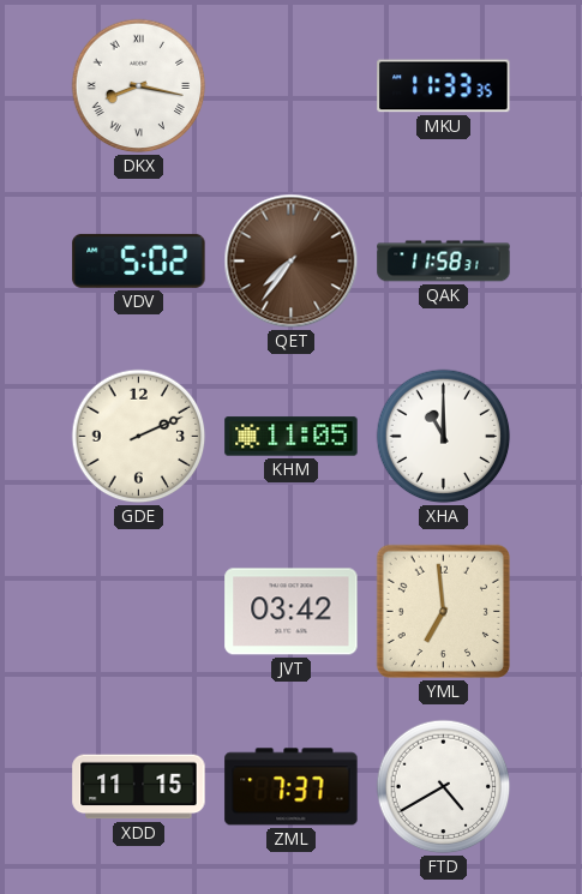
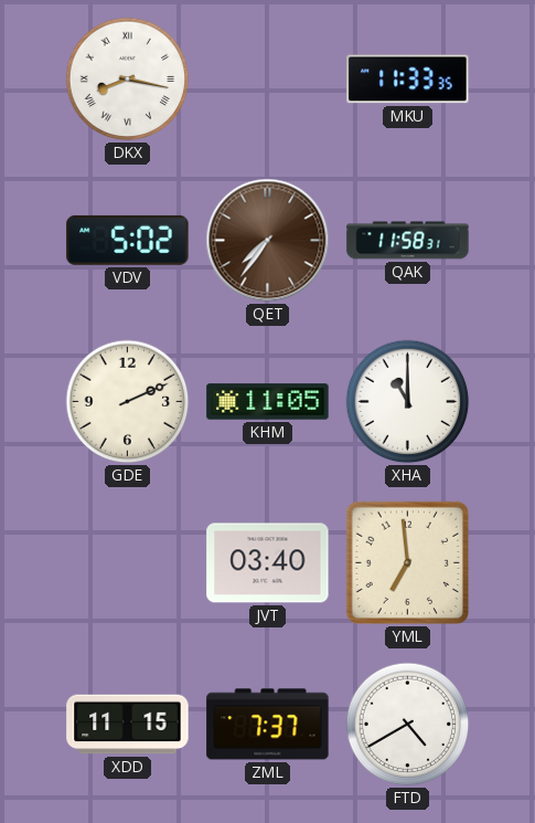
JVT: 03:42 -> 03:40
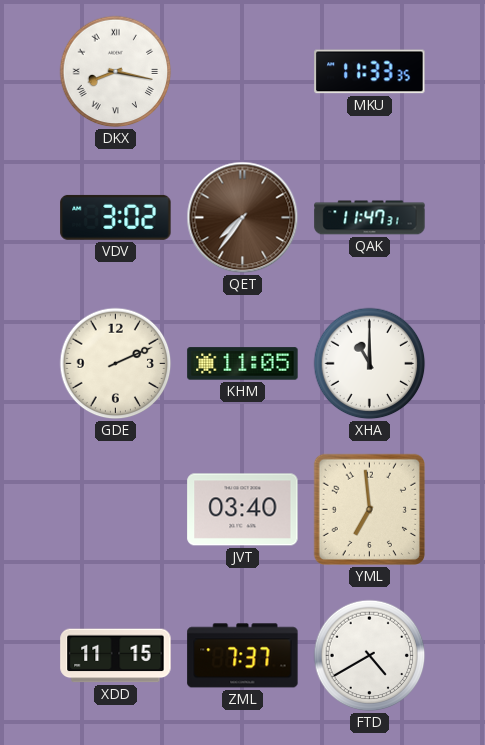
VDV: 5:02 -> 3:02
QAK: 11:58 -> 11:47
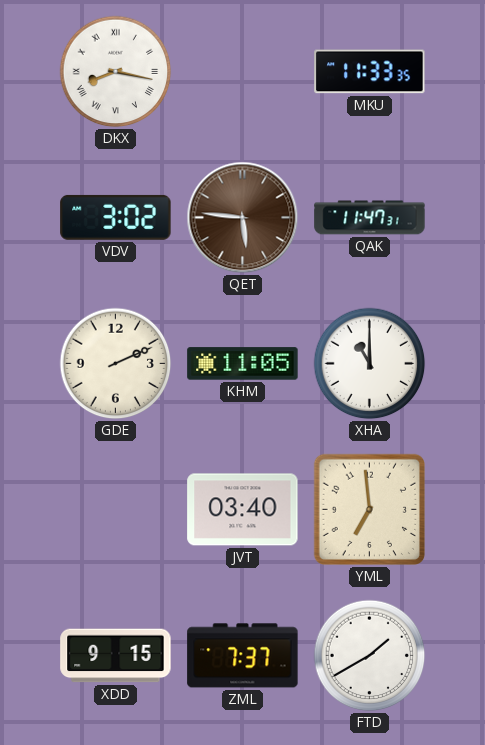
QET: 7:36 -> 5:46
XDD: 11:15 -> 9:15
FTD: 4:40 -> 1:40
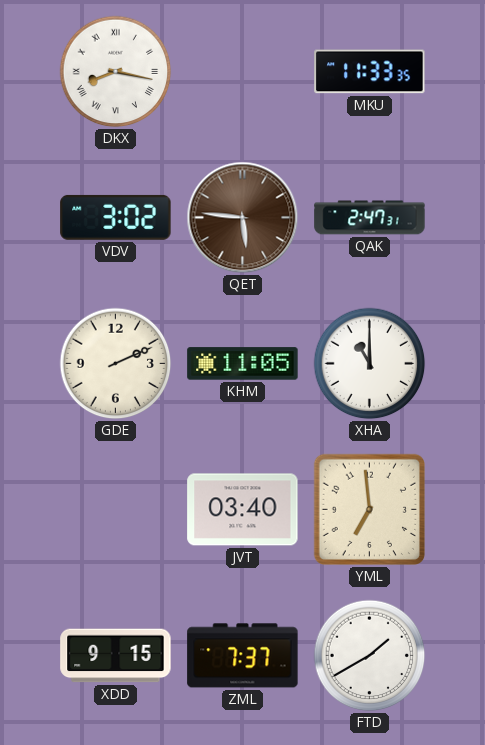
QAK: 11:47 -> 2:47
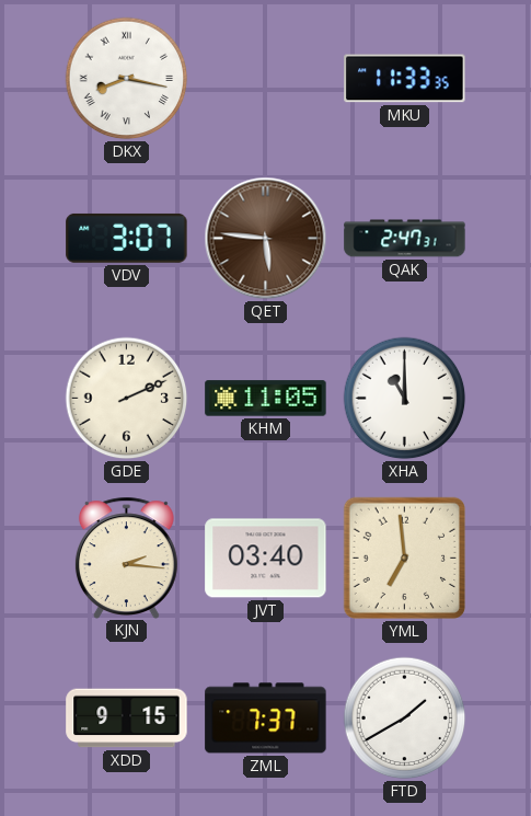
VDV: 3:02 -> 3:07
KJN: none -> 2:16
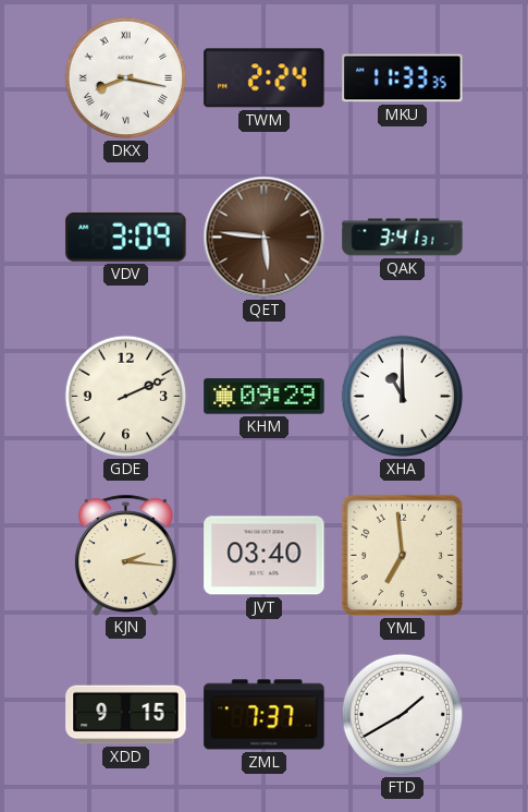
TWM: none -> 2:24
VDV: 3:07 -> 3:09
QAK: 2:47 -> 3:41
KHM: 11:05 -> 09:29
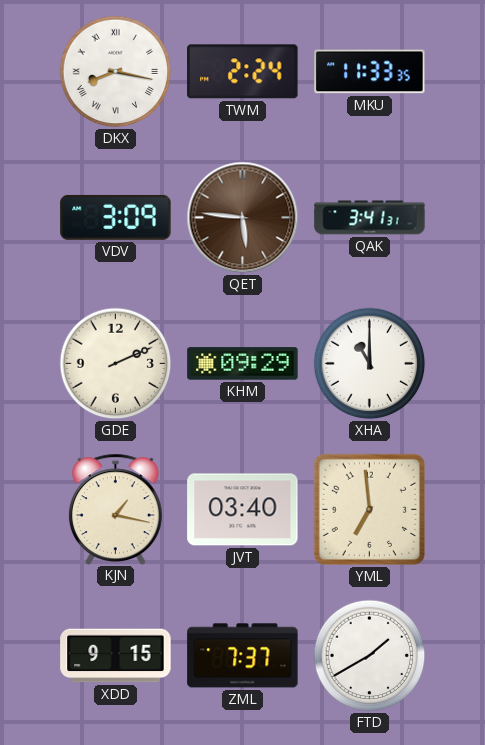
KJN: 2:16 -> 1:17
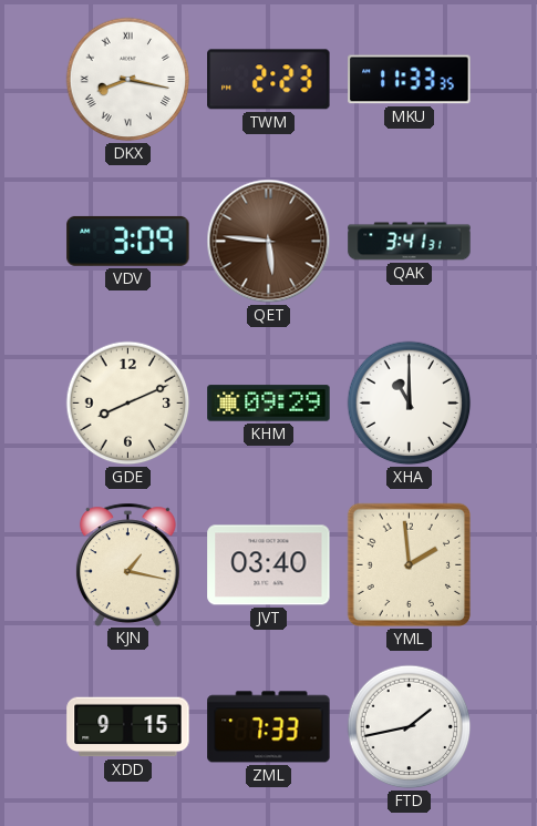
TWM: 2:24 -> 2:23
GDE: 2:11 -> 8:11
YML: 6:59 -> 1:59
ZML: 7:37 -> 7:33
FTD: 1:40 -> 1:43
